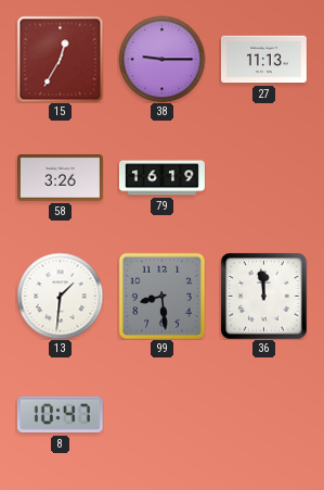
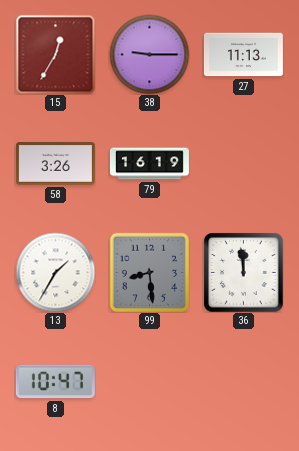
13: 1:31 -> 1:35
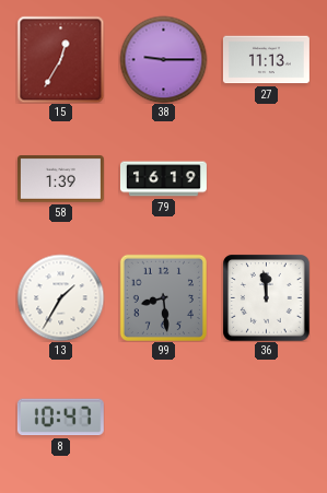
58: 3:26 -> 1:39
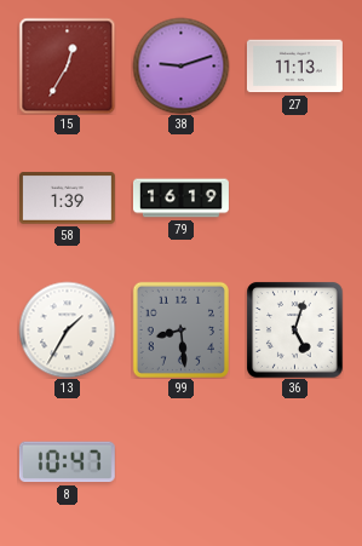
38: 9:15 -> 9:12
36: 11:59 -> 5:03
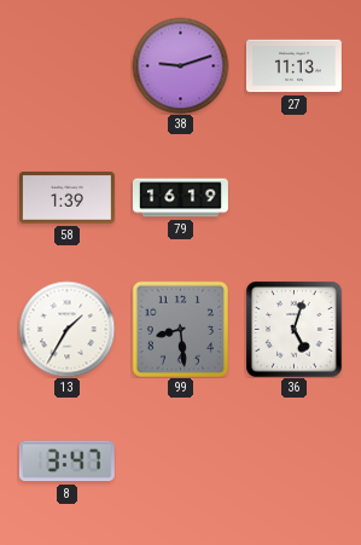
15: 12:35 -> none
8: 10:47 -> 3:47
